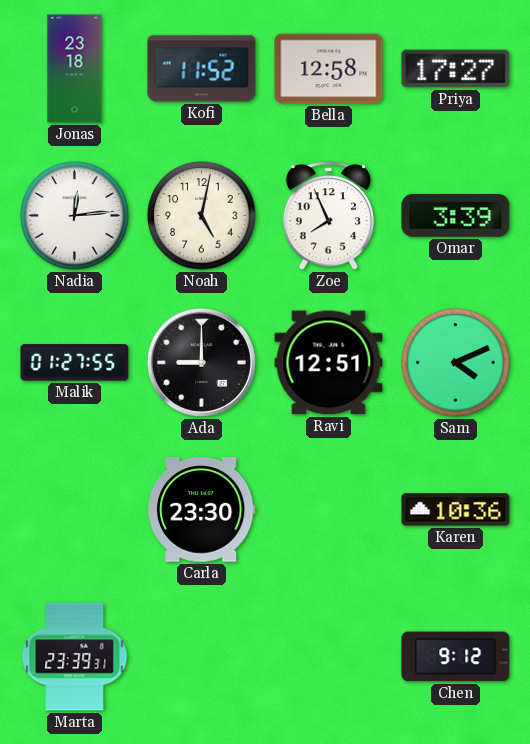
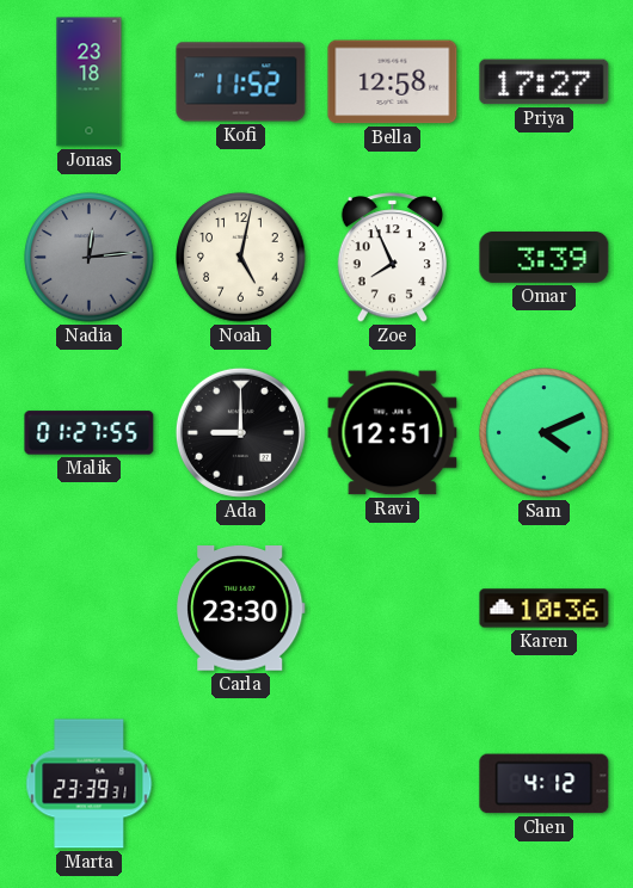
Nadia dial: white -> grey
Chen: 9:12 -> 4:12
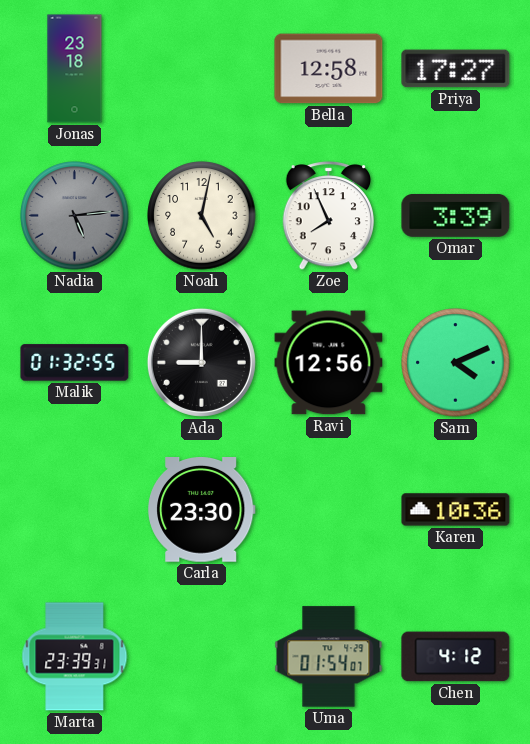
Kofi: 11:52 -> none
Nadia: 12:14 -> 5:14
Malik: 01:27 -> 01:32
Ravi: 12:51 -> 12:56
Uma: none -> 01:54
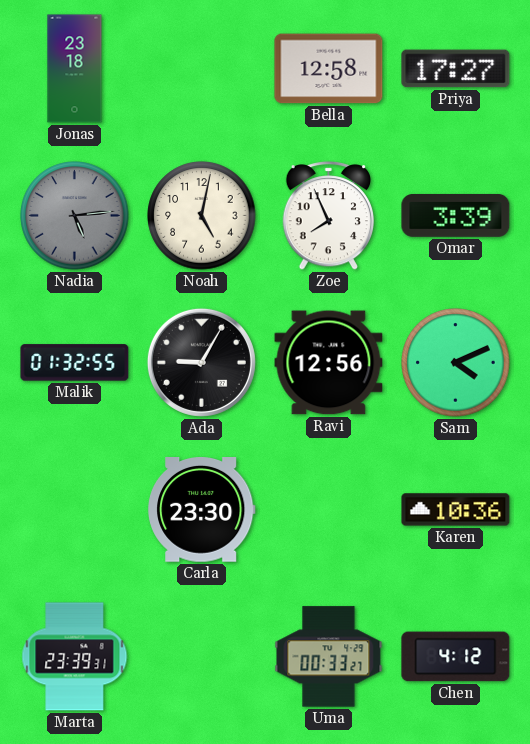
Ada: 9:00 -> 9:05
Uma: 01:54 -> 00:33
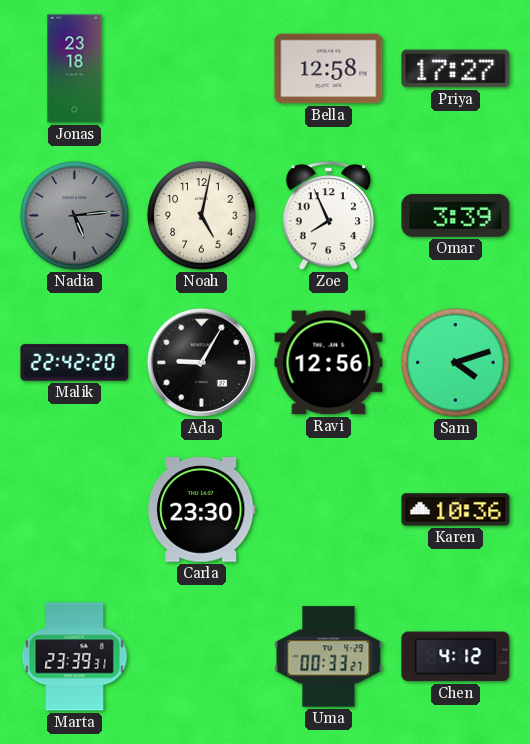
Malik: 01:32 -> 22:42
Sam: 4:11 -> 4:12
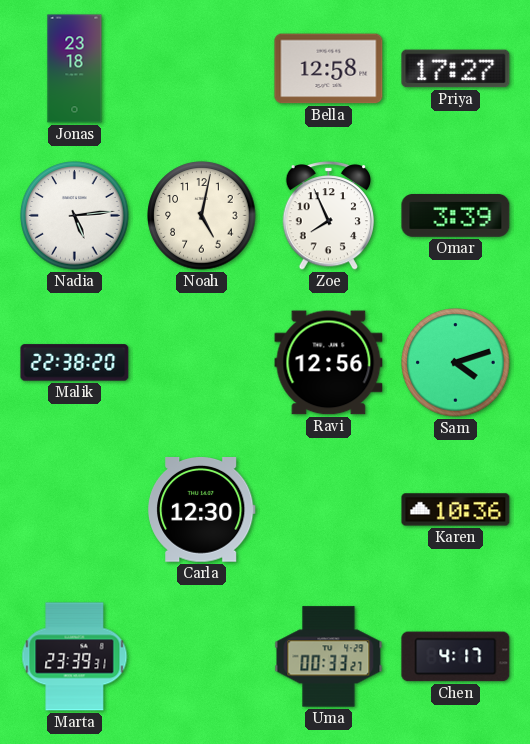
Nadia dial: grey -> white
Malik: 22:42 -> 22:38
Ada: 9:05 -> none
Carla: 23:30 -> 12:30
Chen: 4:12 -> 4:17
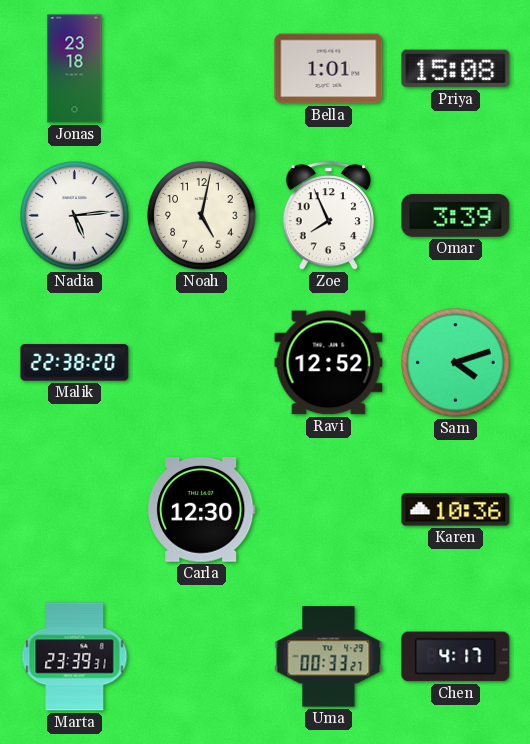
Bella: 12:58 -> 1:01
Priya: 17:27 -> 15:08
Ravi: 12:56 -> 12:52
